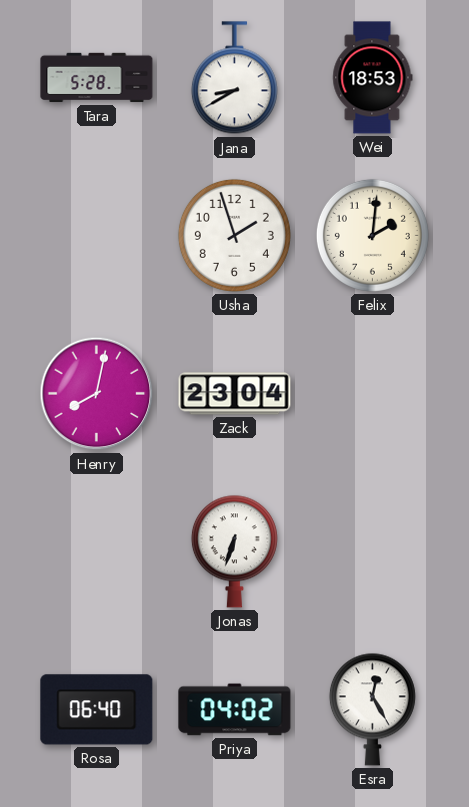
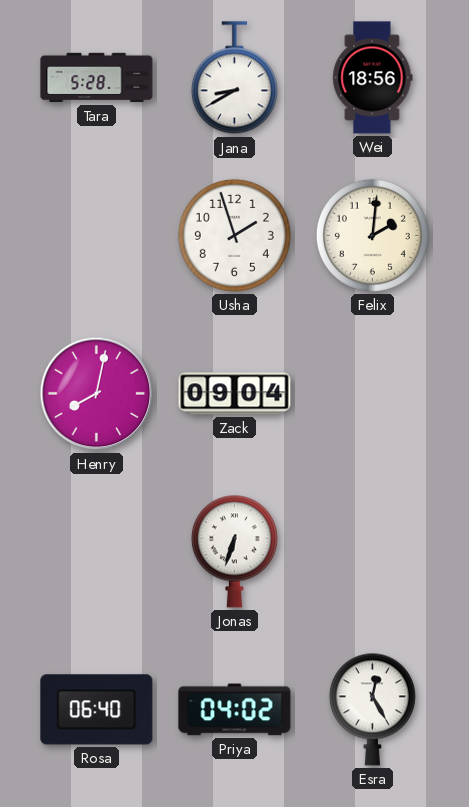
Wei: 18:53 -> 18:56
Zack: 23:04 -> 09:04
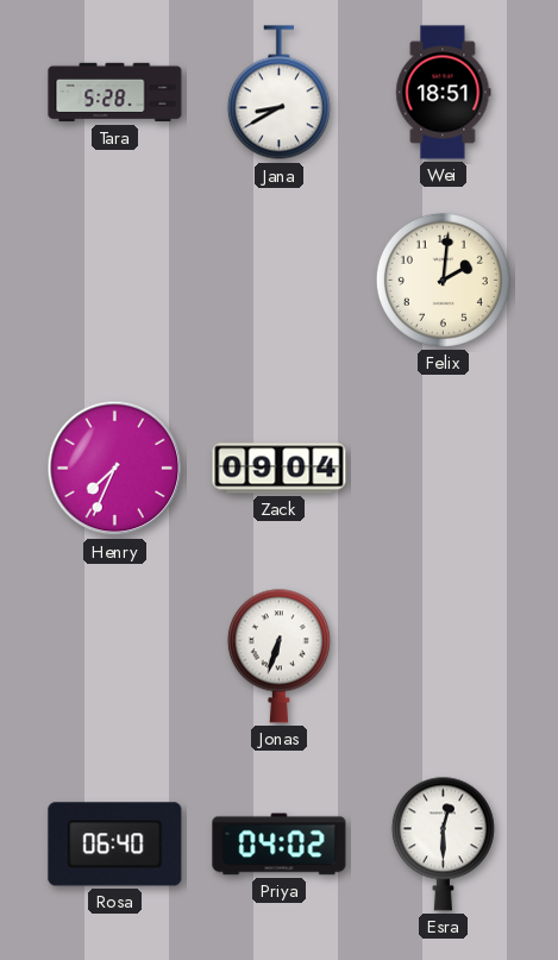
Wei: 18:56 -> 18:51
Usha: 1:57 -> none
Henry: 8:02 -> 7:34
Esra: 12:25 -> 12:30
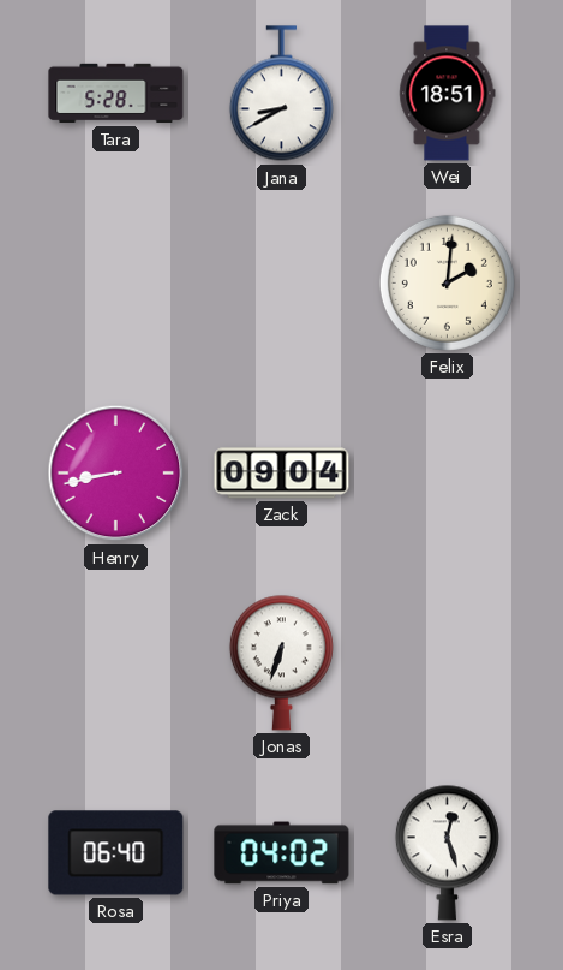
Henry: 7:34 -> 8:43
Esra: 12:30 -> 12:27
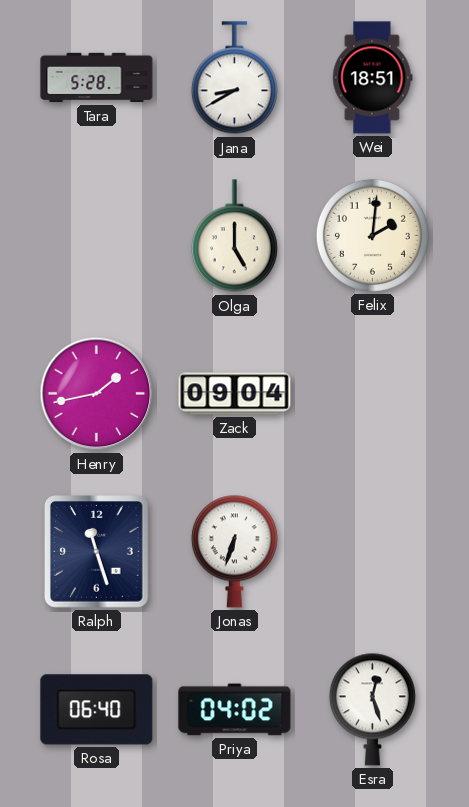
Olga: none -> 5:00
Henry: 8:43 -> 1:43
Ralph: none -> 11:27
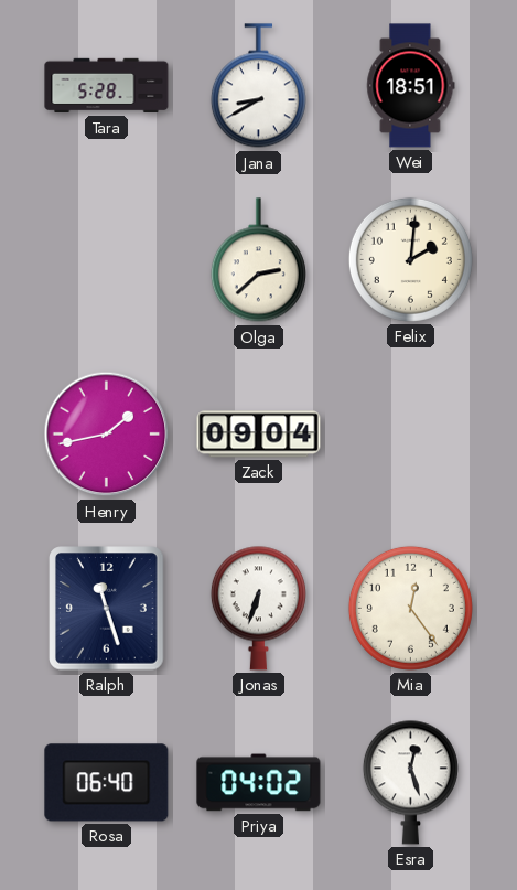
Olga: 5:00 -> 2:38
Mia: none -> 12:24
